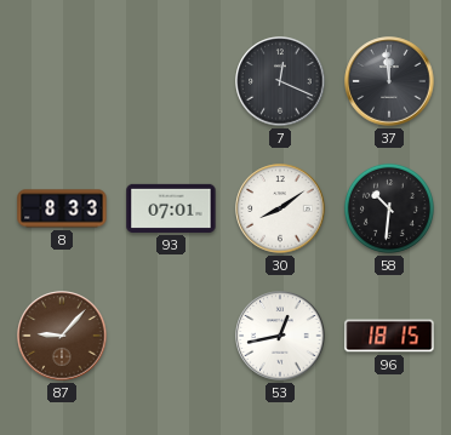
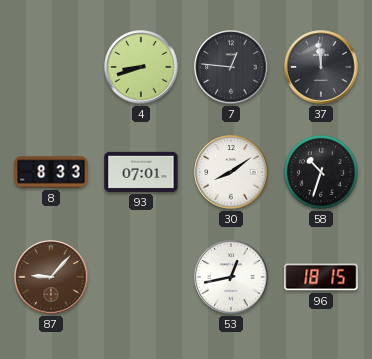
4: none -> 8:42
7: 12:19 -> 12:46
58: 10:31 -> 10:33
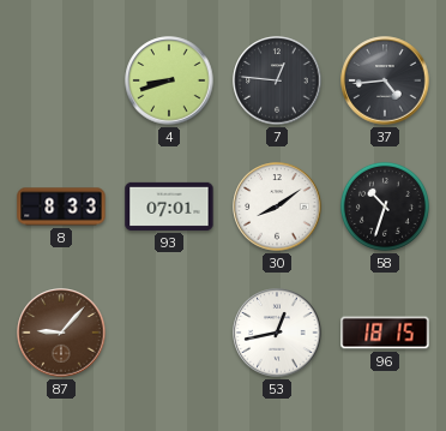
37: 11:59 -> 4:44
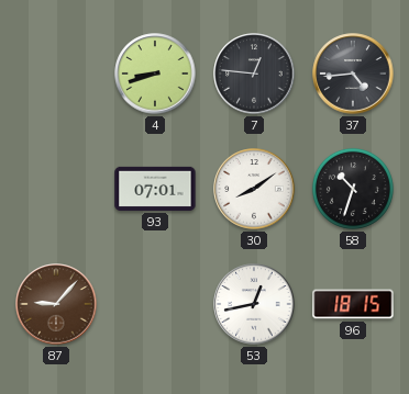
8: 8:33 -> none
